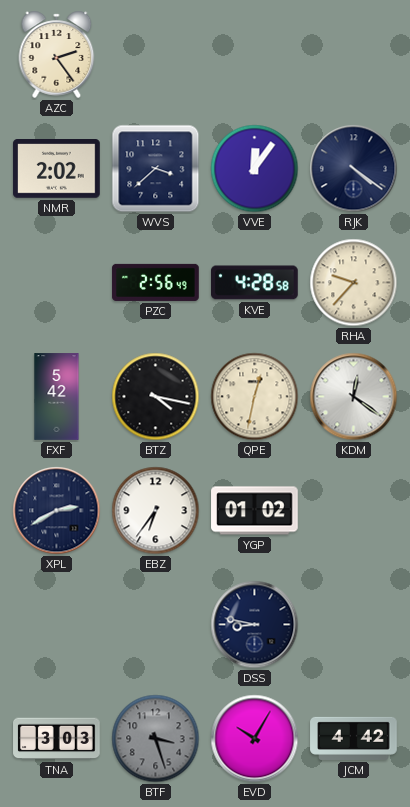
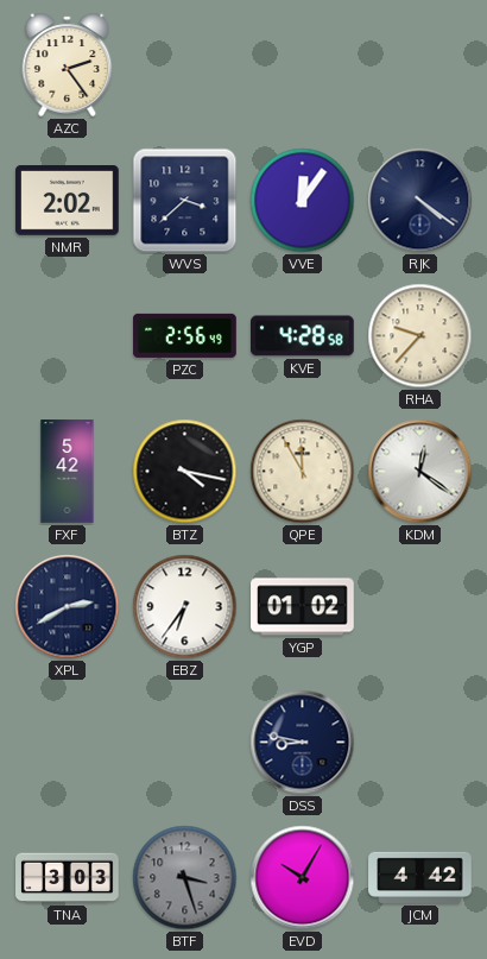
QPE: 12:32 -> 11:55
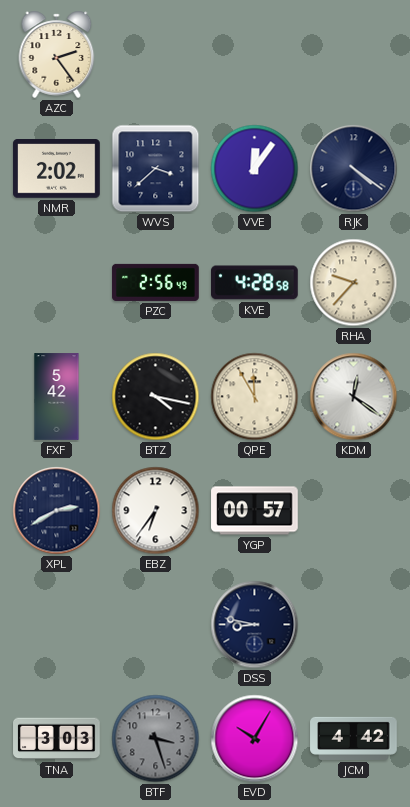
YGP: 01:02 -> 00:57
